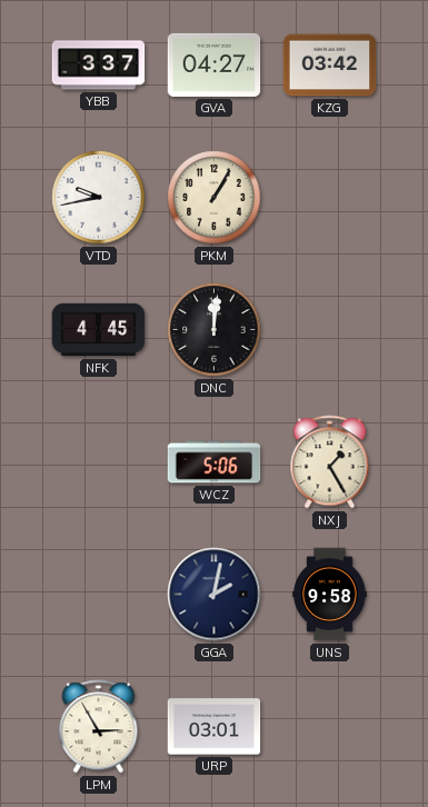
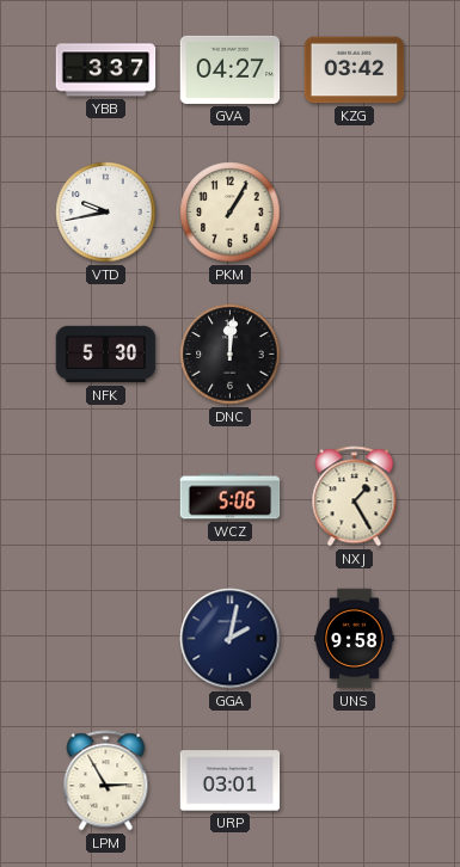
NFK: 4:45 -> 5:30
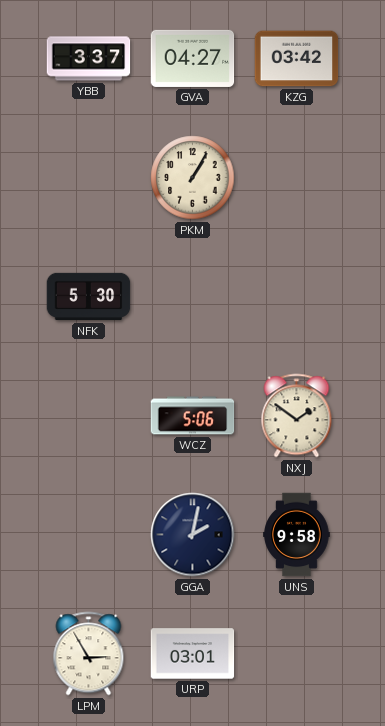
VTD: 9:43 -> none
DNC: 12:01 -> none
NXJ: 1:25 -> 1:51
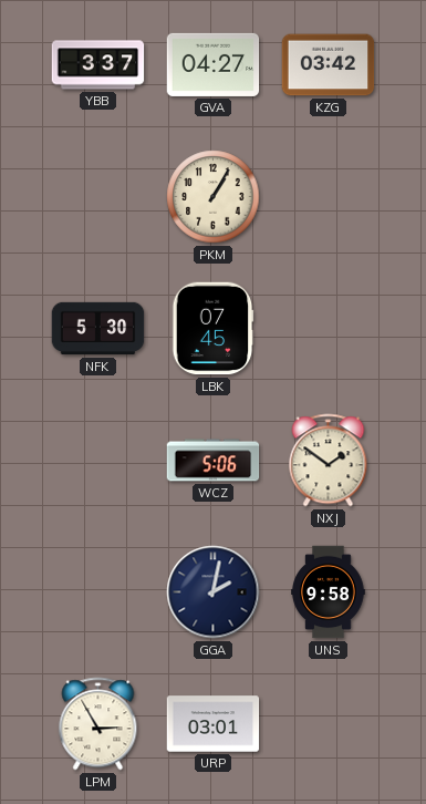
LBK: none -> 07:45
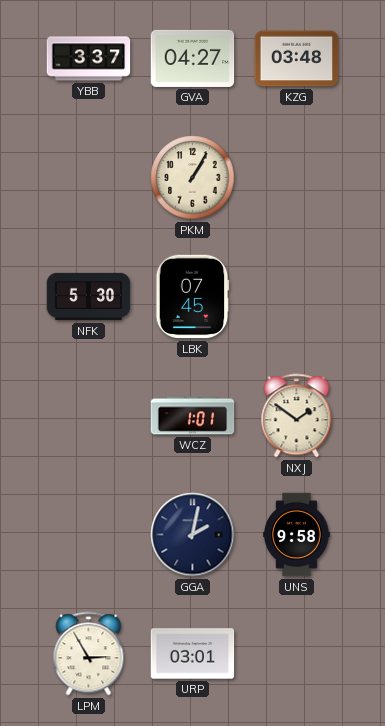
KZG: 03:42 -> 03:48
WCZ: 5:06 -> 1:01
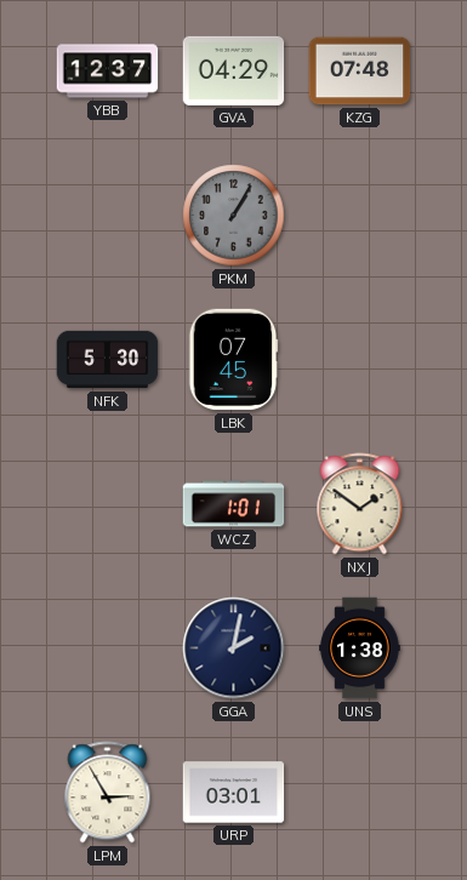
YBB: 3:37 -> 12:37
GVA: 04:27 -> 04:29
KZG: 03:48 -> 07:48
PKM dial: cream -> grey
UNS: 9:58 -> 1:38
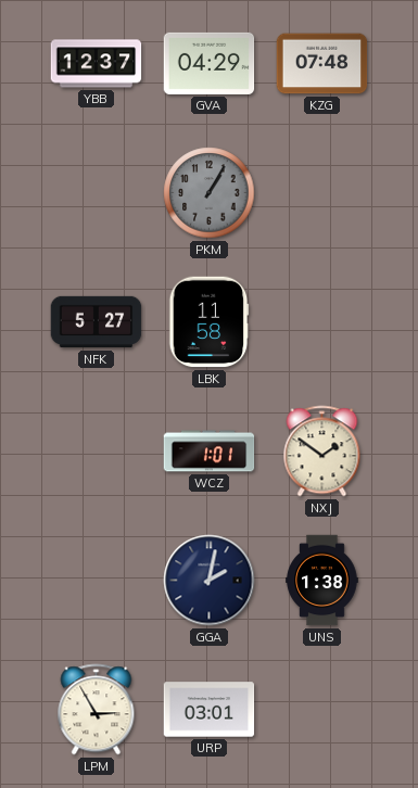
NFK: 5:30 -> 5:27
LBK: 07:45 -> 11:58
